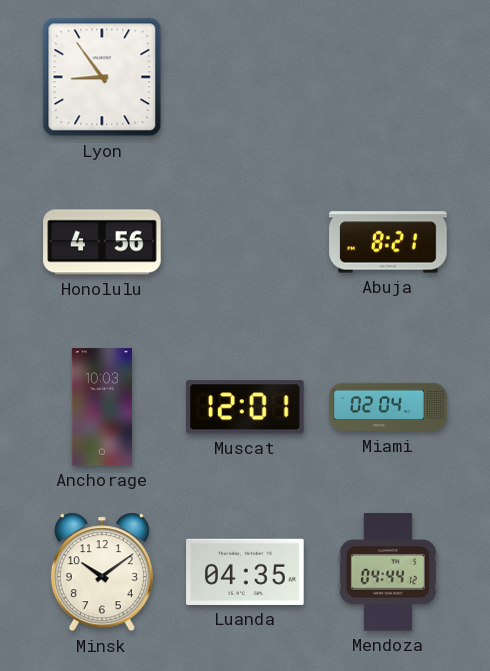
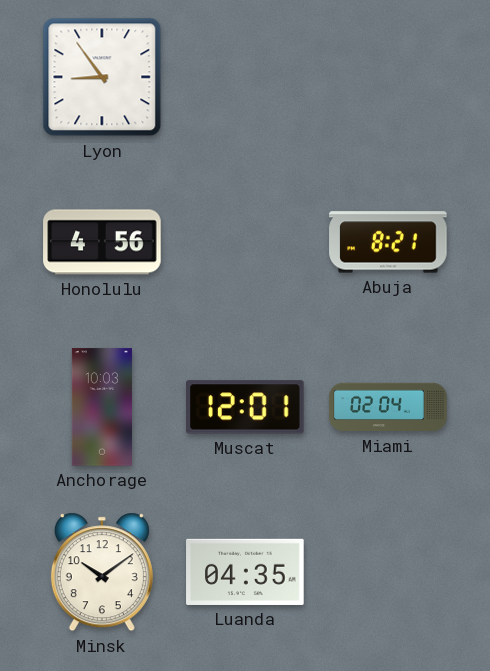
Mendoza: 04:44 -> none
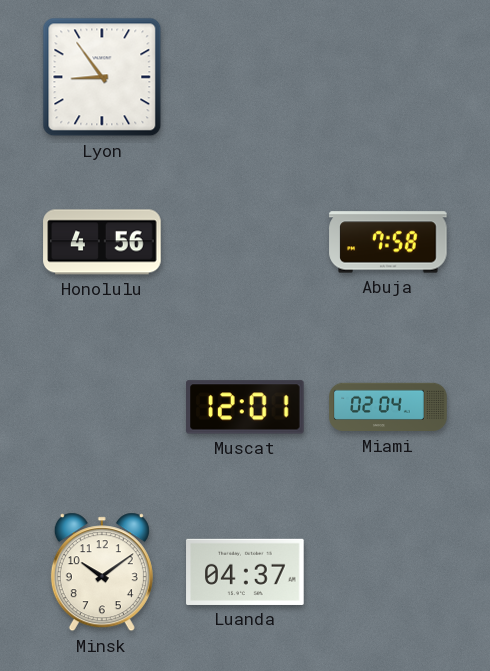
Abuja: 8:21 -> 7:58
Anchorage: 10:03 -> none
Luanda: 04:35 -> 04:37
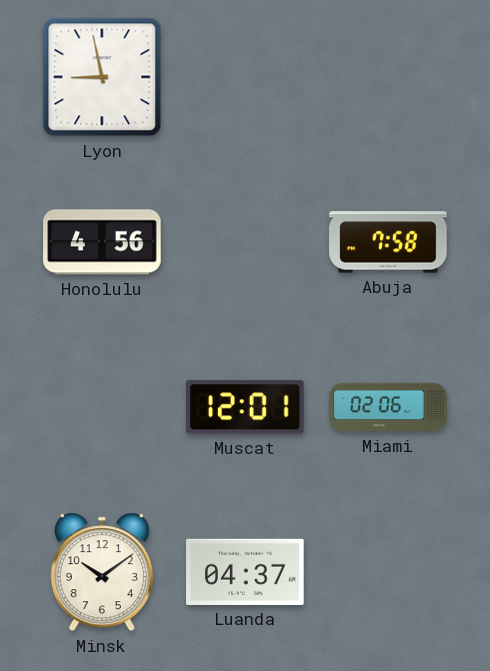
Lyon: 8:54 -> 8:58
Miami: 02:04 -> 02:06
